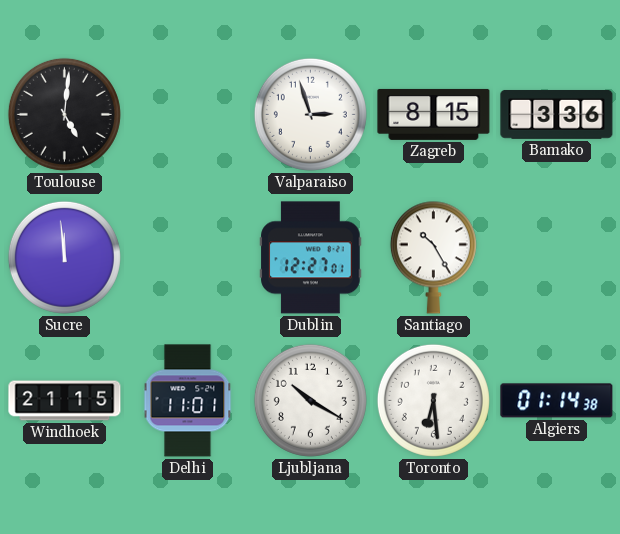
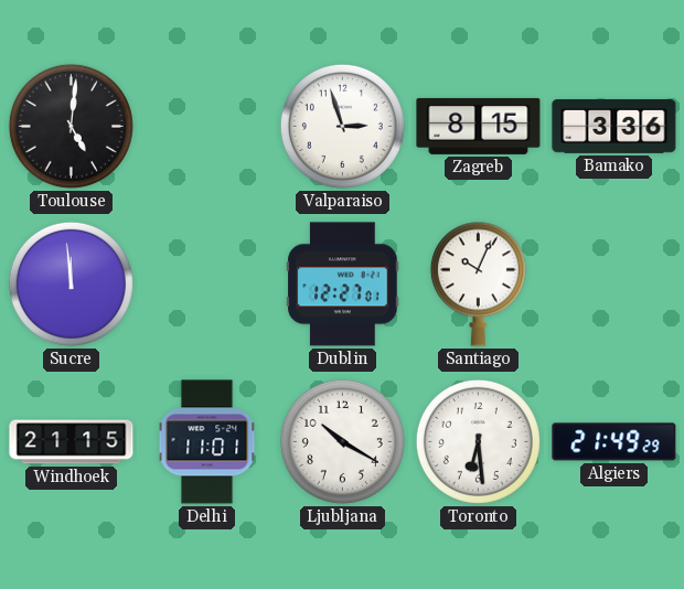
Santiago: 10:25 -> 10:04
Algiers: 01:14 -> 21:49
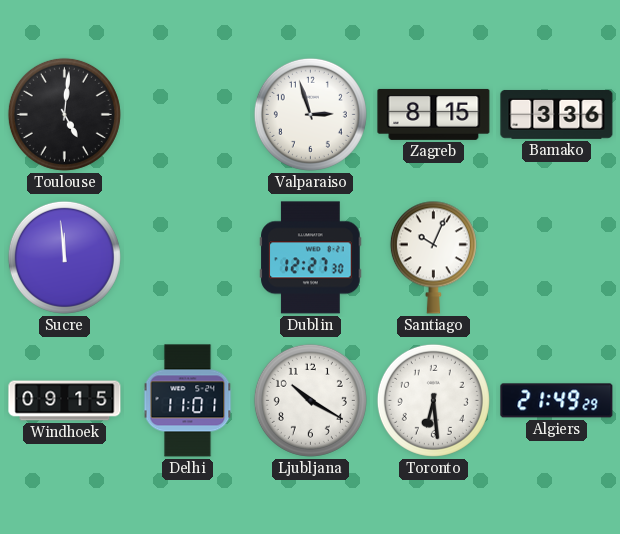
Dublin: 12:27:01 -> 12:27:30
Windhoek: 21:15 -> 09:15
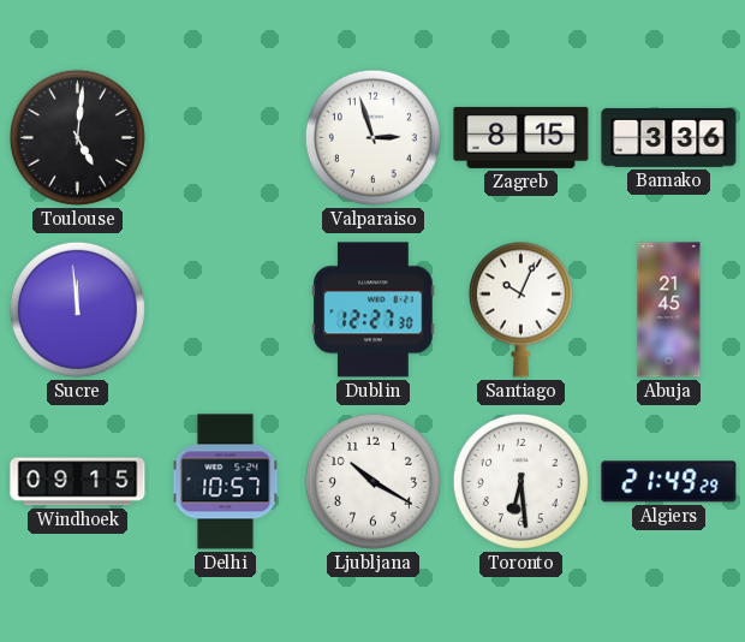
Abuja: none -> 21:45
Delhi: 11:01 -> 10:57
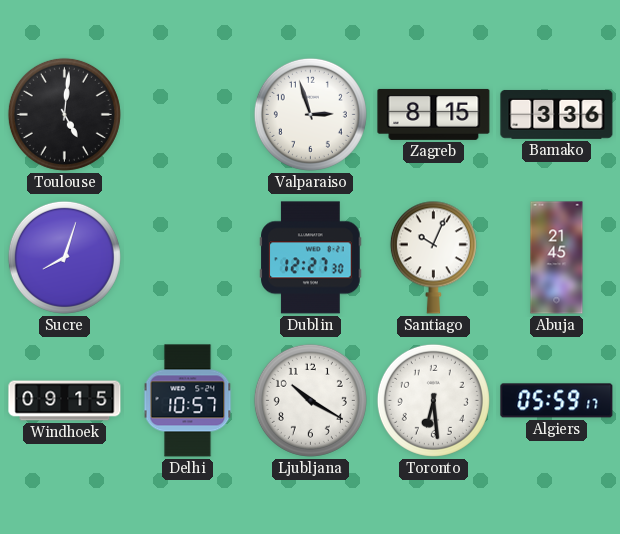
Sucre: 11:59 -> 8:03
Algiers: 21:49 -> 05:59
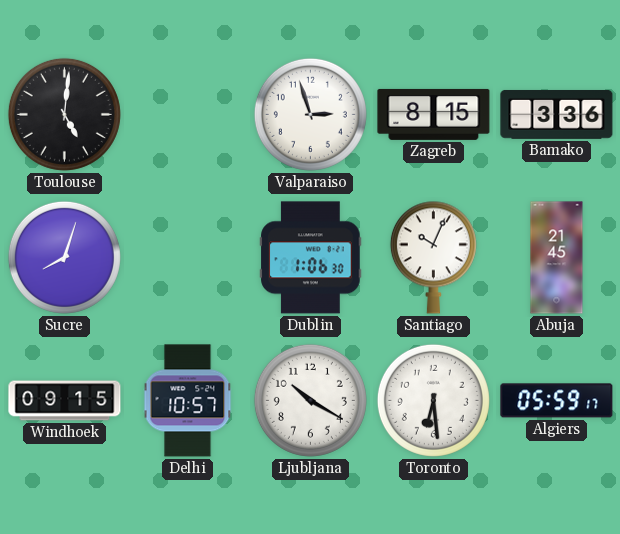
Dublin: 12:27 -> 1:06
